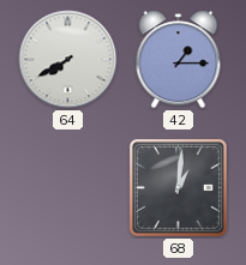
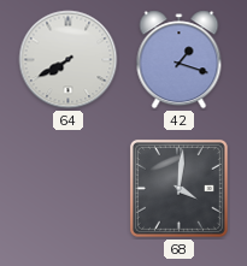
42: 1:15 -> 1:18
68: 1:01 -> 4:01
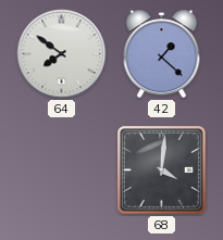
64: 7:40 -> 7:51
42: 1:18 -> 1:22
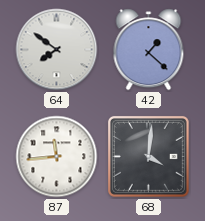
87: none -> 11:44
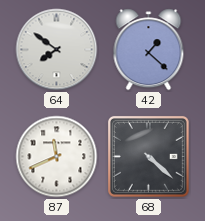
87: 11:44 -> 11:41
68: 4:01 -> 4:22
